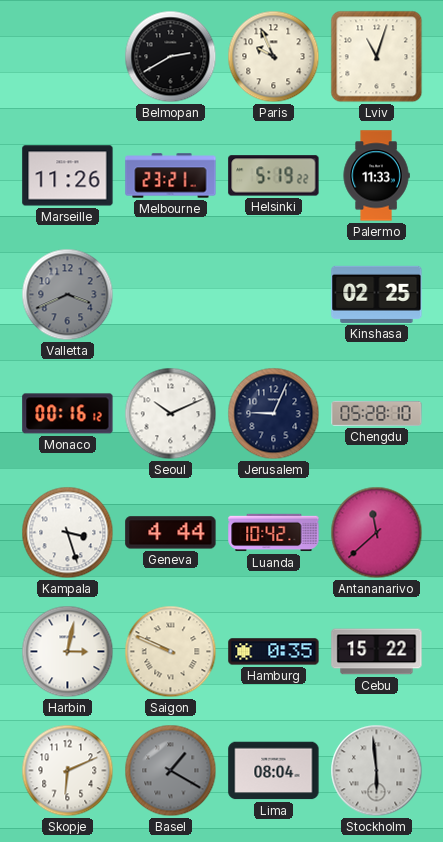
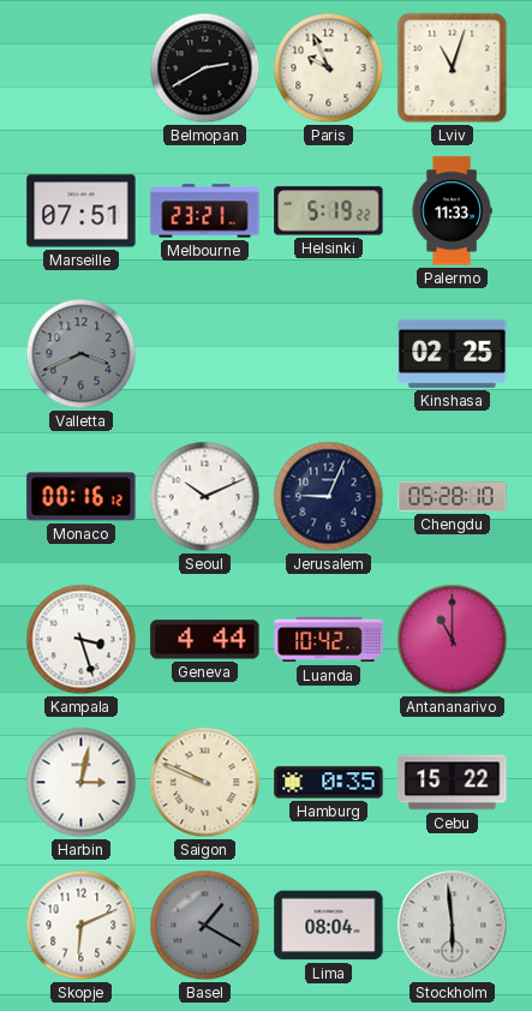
Marseille: 11:26 -> 07:51
Antananarivo: 11:38 -> 11:00
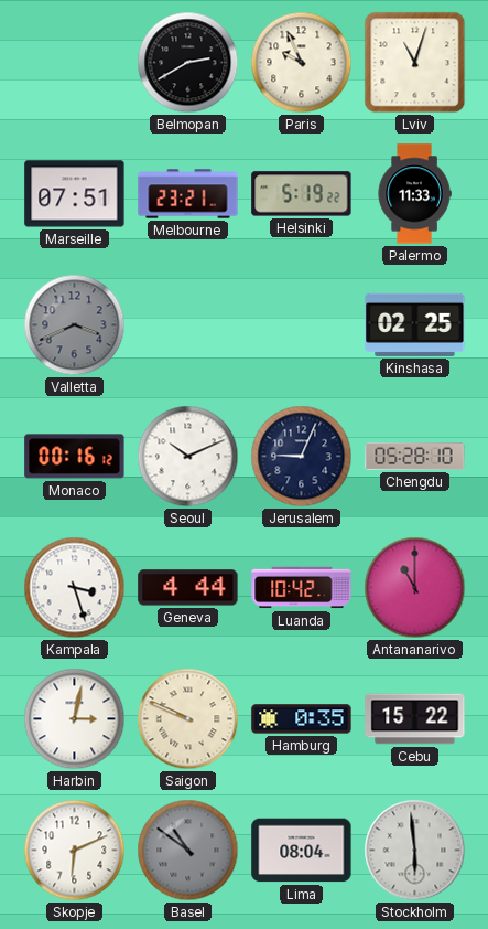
Basel: 1:20 -> 10:51
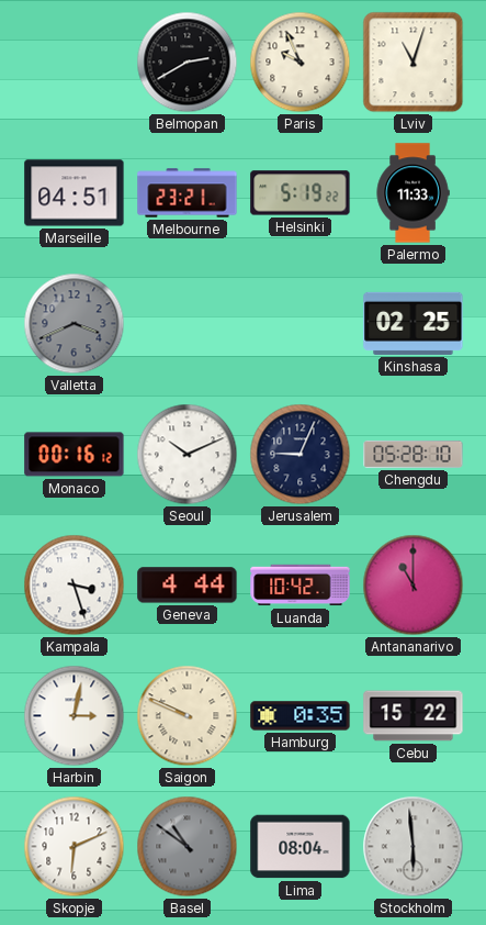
Marseille: 07:51 -> 04:51
